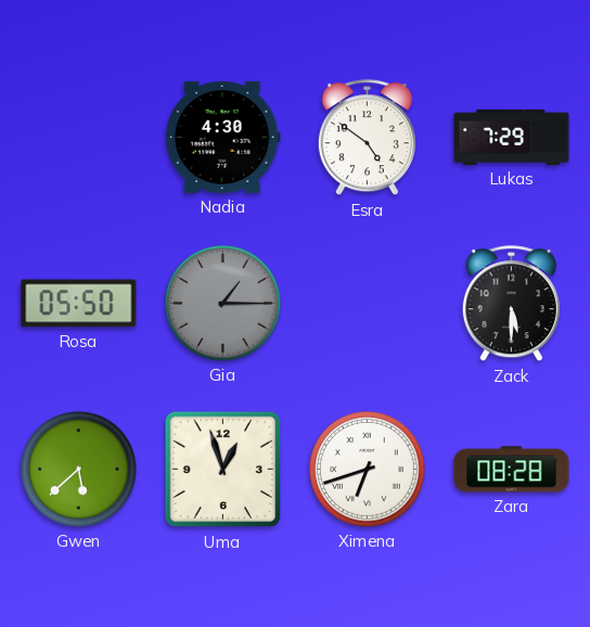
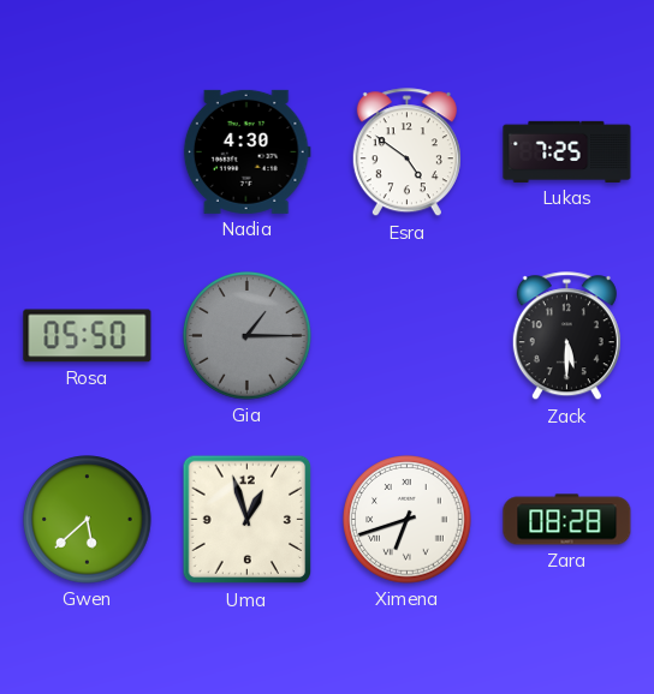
Lukas: 7:29 -> 7:25
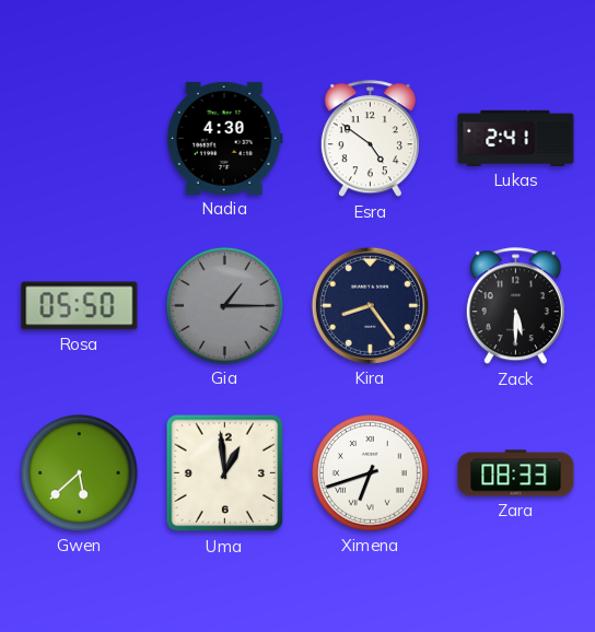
Lukas: 7:25 -> 2:41
Kira: none -> 8:24
Uma: 12:57 -> 12:59
Zara: 08:28 -> 08:33
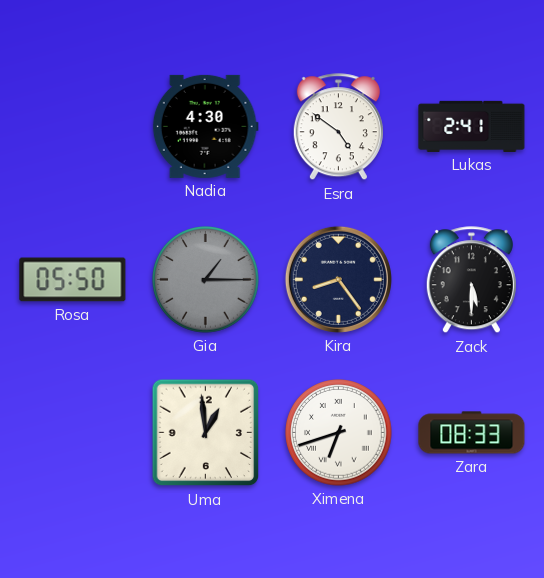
Gwen: 5:38 -> none
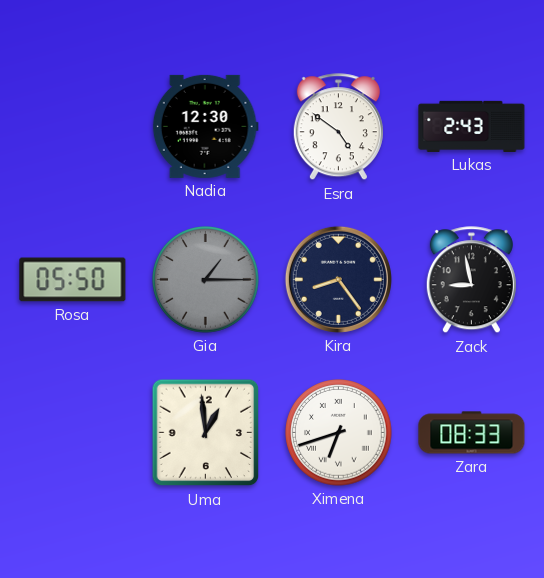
Nadia: 4:30 -> 12:30
Lukas: 2:41 -> 2:43
Zack: 5:30 -> 8:58
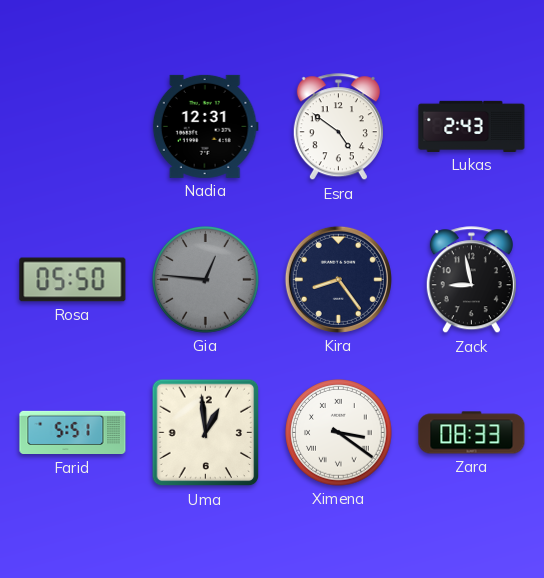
Nadia: 12:30 -> 12:31
Gia: 1:15 -> 12:46
Farid: none -> 5:51
Ximena: 6:42 -> 3:21
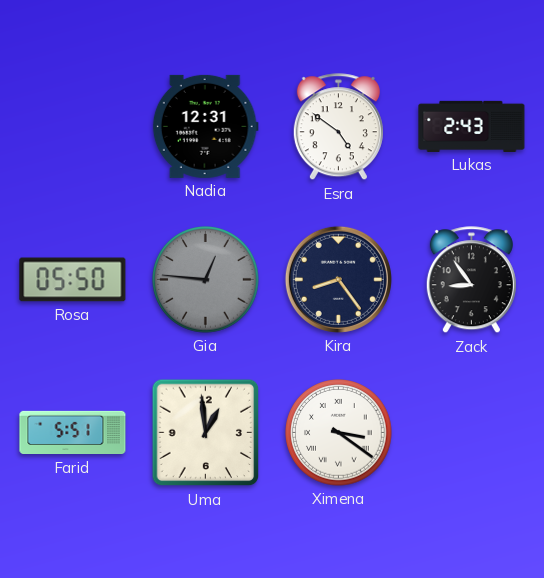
Zack: 8:58 -> 8:54
Zara: 08:33 -> none
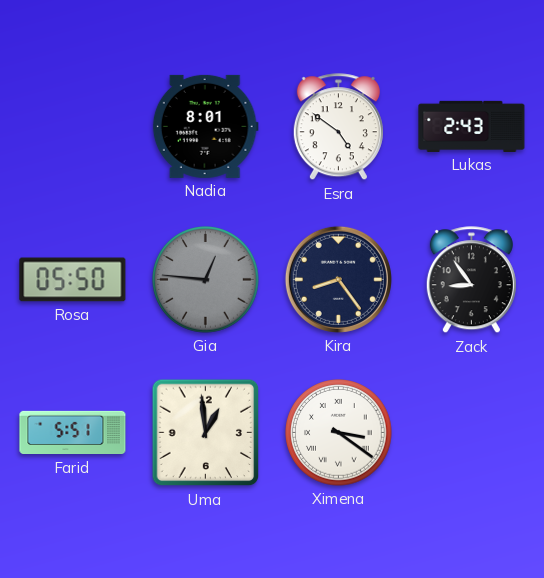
Nadia: 12:31 -> 8:01
